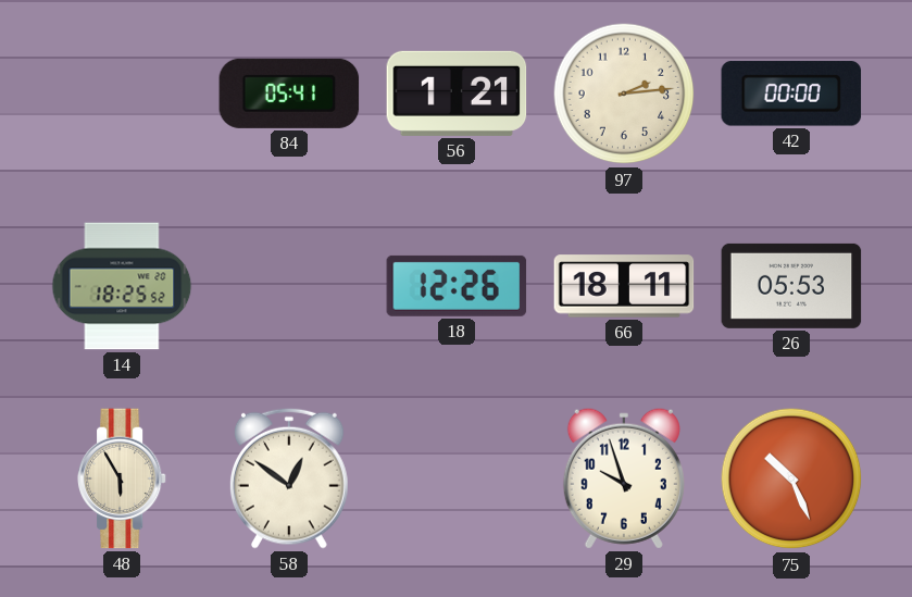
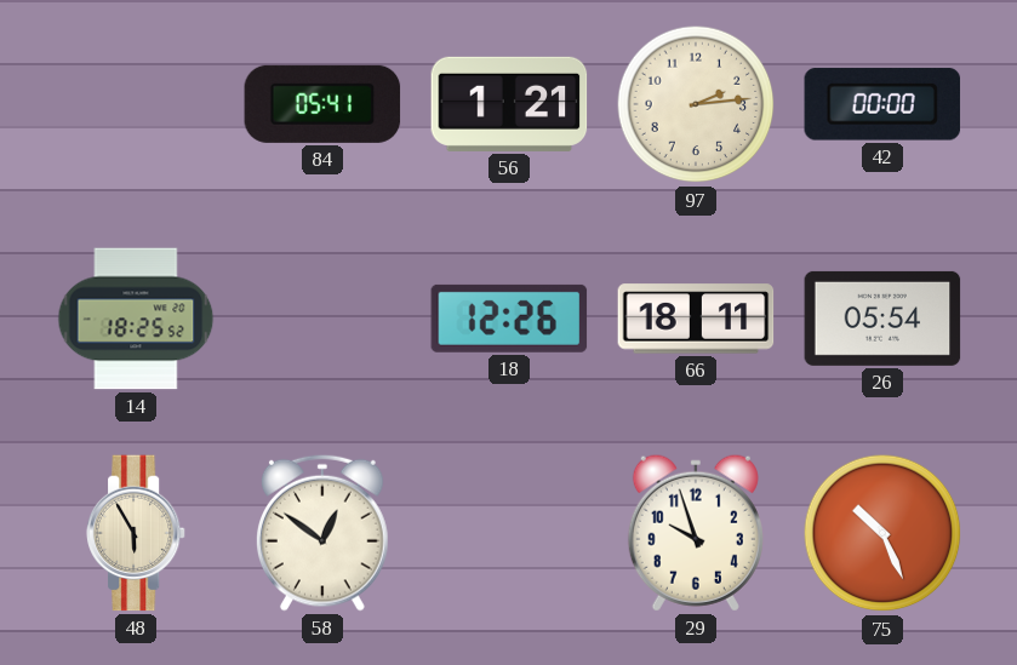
26: 05:53 -> 05:54
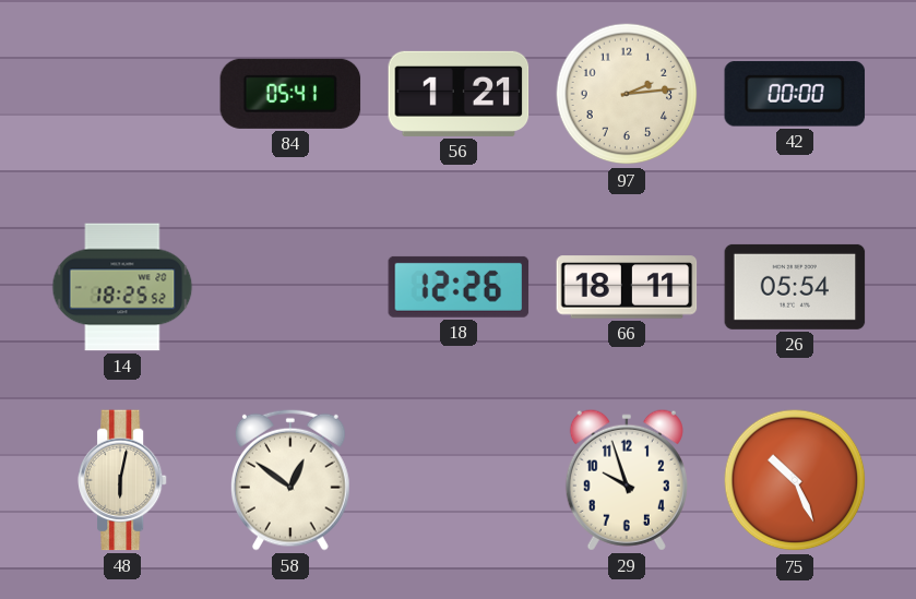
48: 5:55 -> 6:02
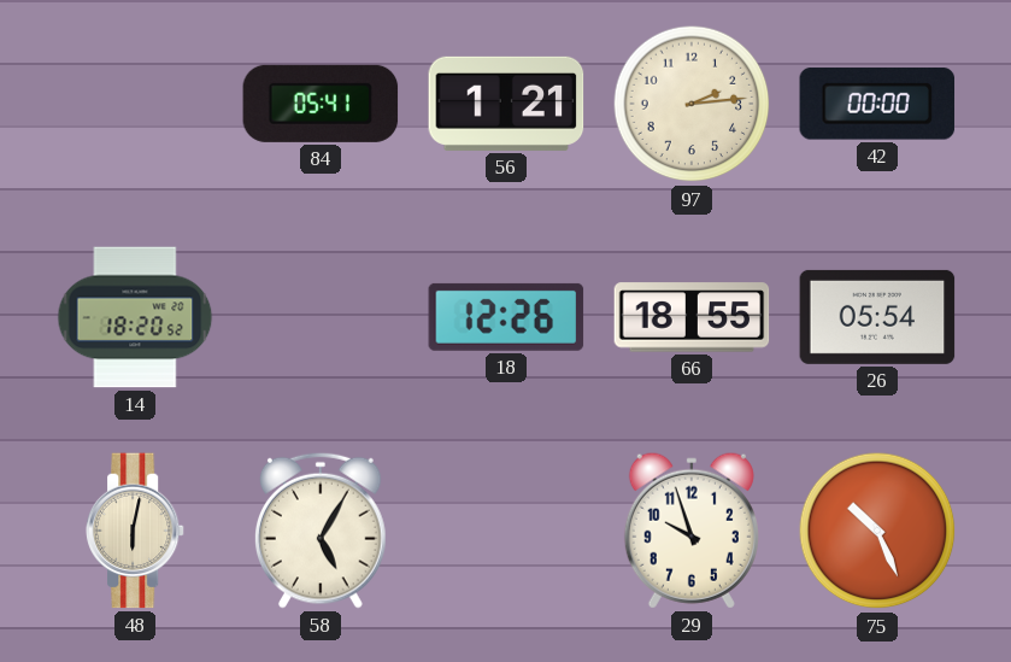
14: 18:25 -> 18:20
66: 18:11 -> 18:55
58: 12:51 -> 5:05
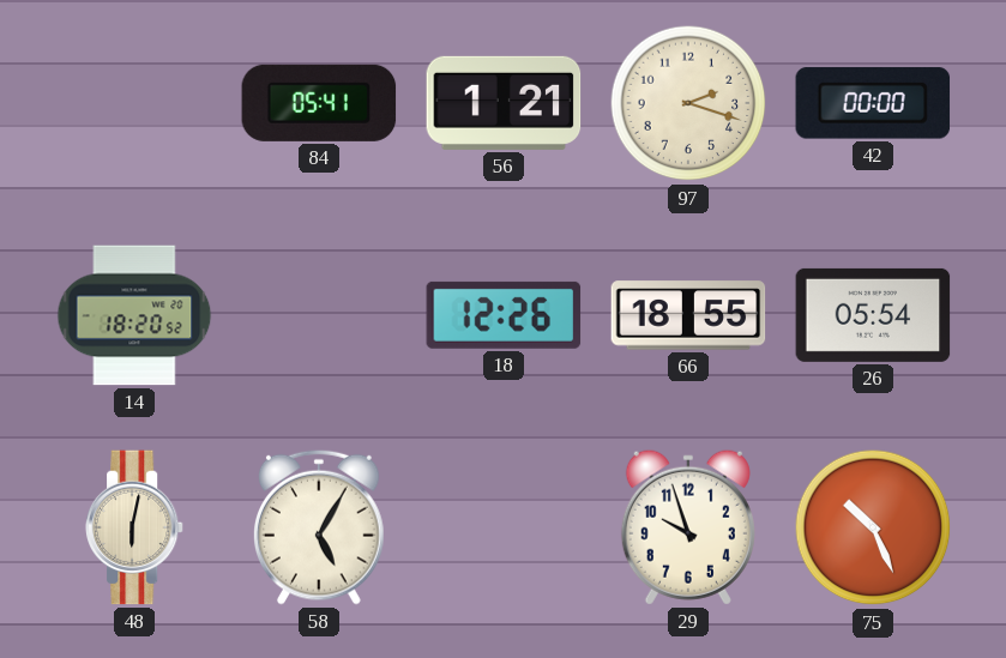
97: 2:14 -> 2:18
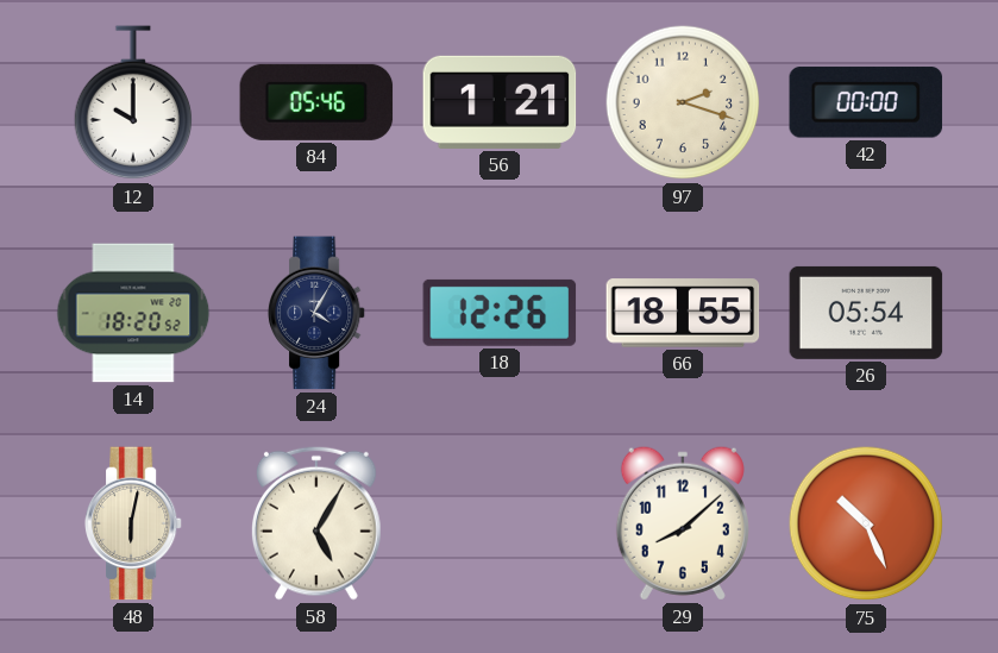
12: none -> 10:00
84: 05:41 -> 05:46
24: none -> 4:05
29: 9:57 -> 8:08
